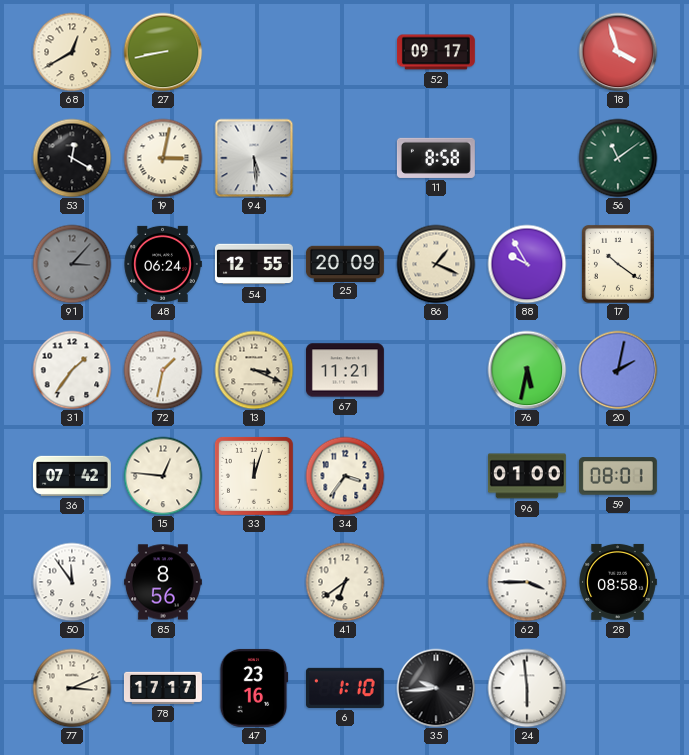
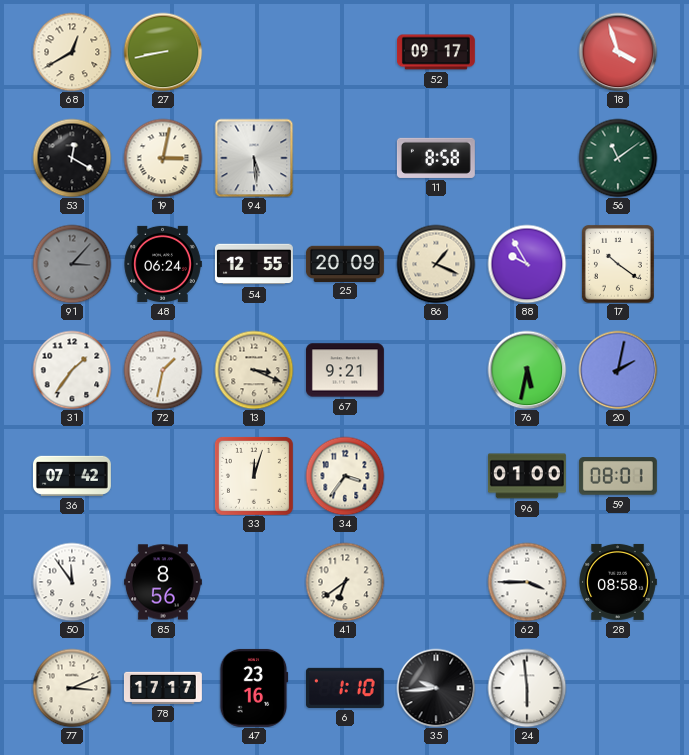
67: 11:21 -> 9:21
15: 12:46 -> none
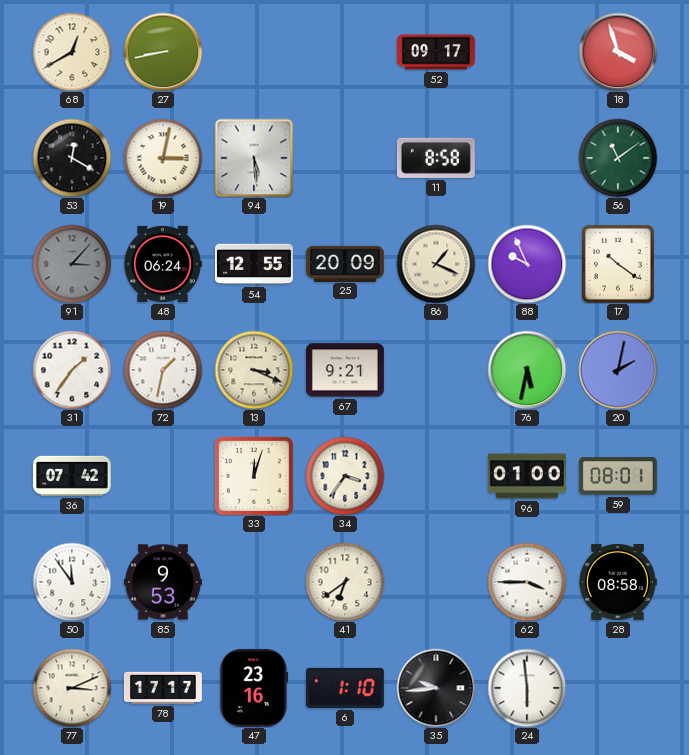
88: 9:55 -> 9:56
85: 8:56 -> 9:53
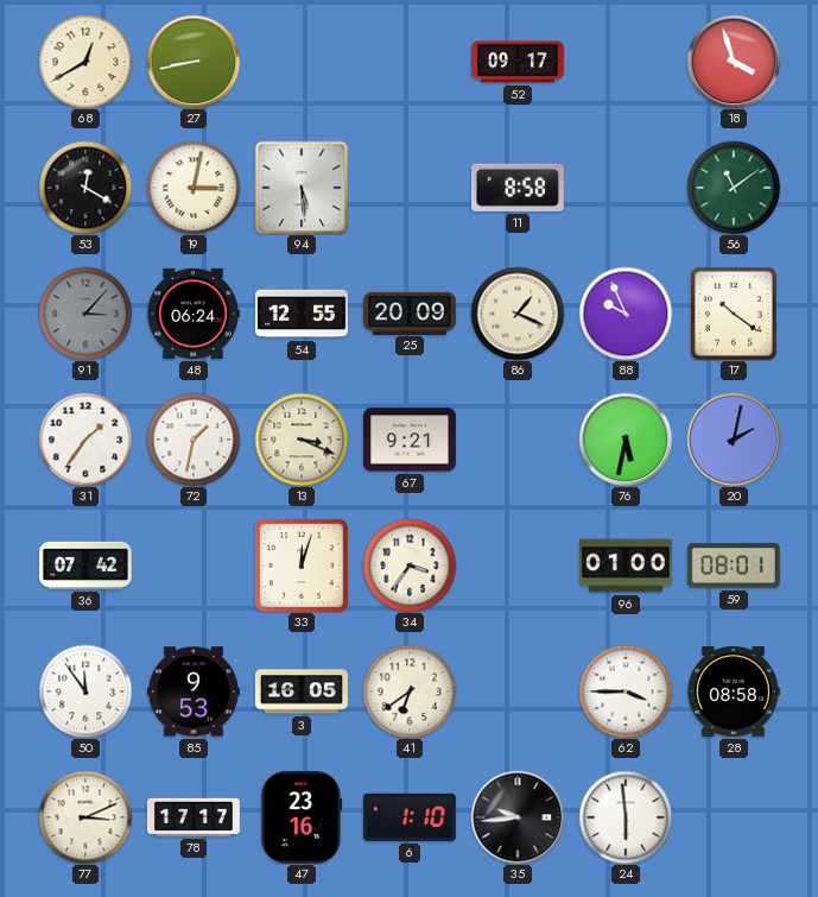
3: none -> 16:05
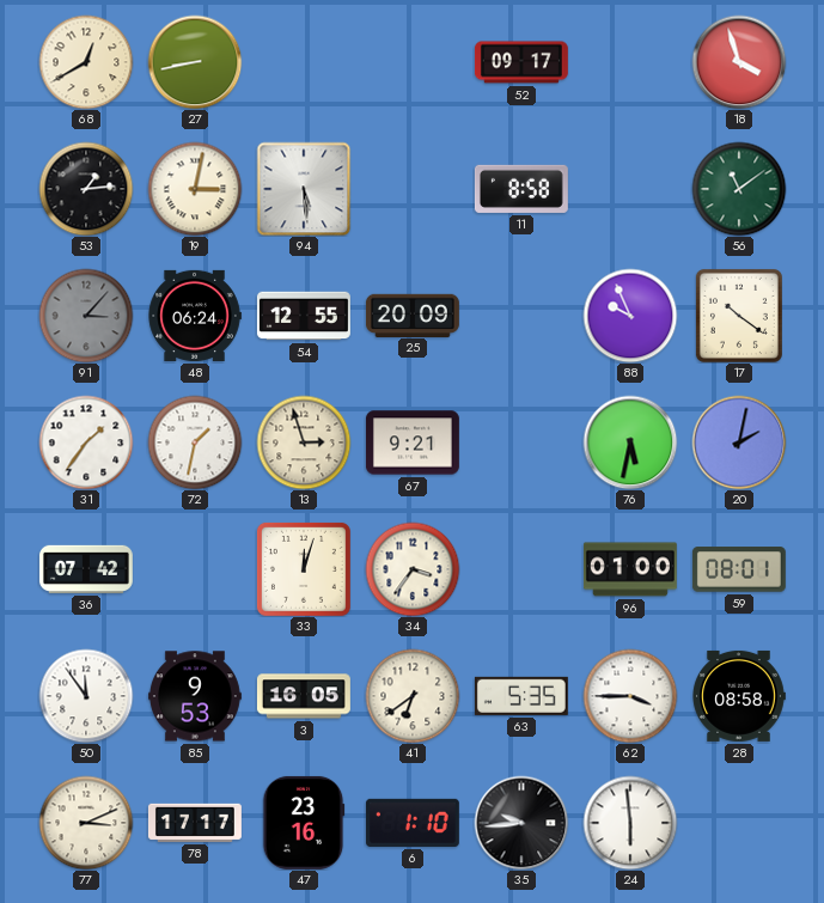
53: 12:20 -> 1:14
86: 1:19 -> none
13: 3:19 -> 2:57
63: none -> 5:35
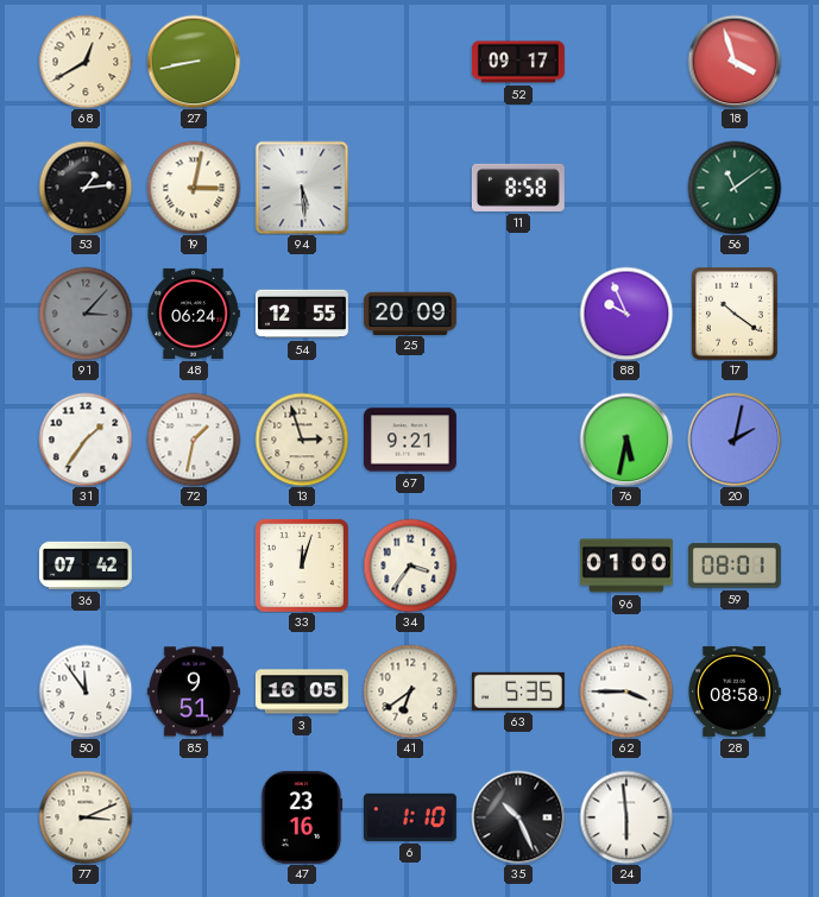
85: 9:53 -> 9:51
78: 17:17 -> none
35: 9:44 -> 10:26
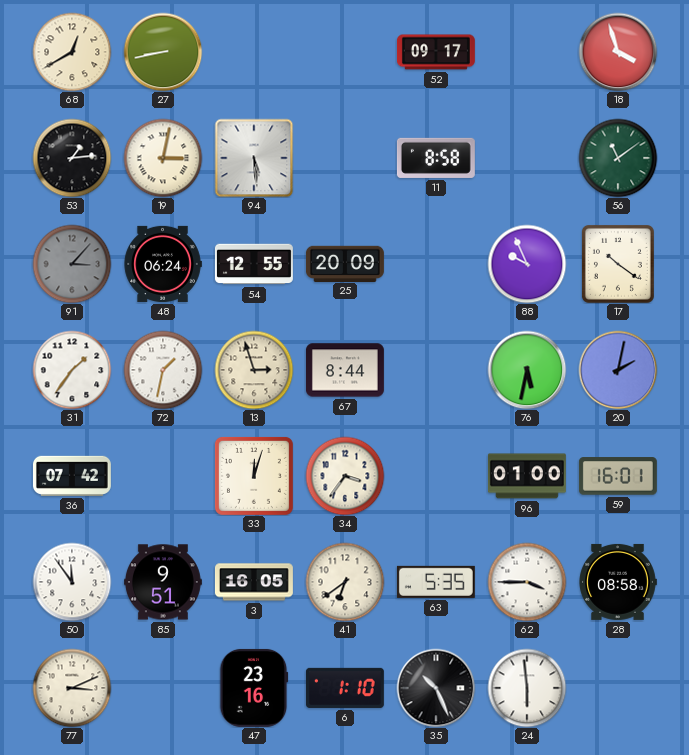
67: 9:21 -> 8:44
59: 08:01 -> 16:01
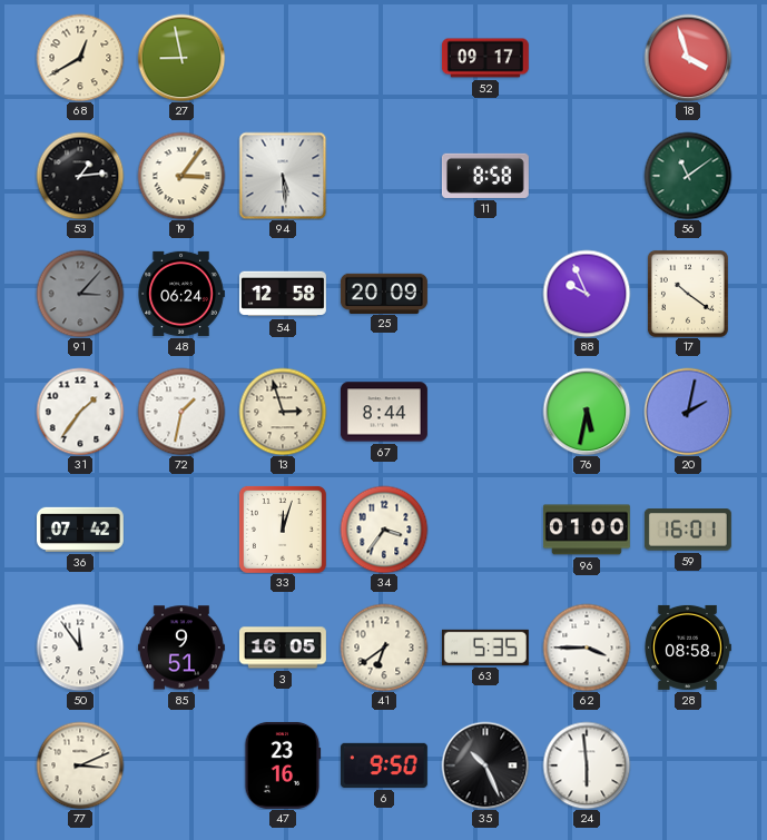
27: 8:43 -> 8:58
19: 3:02 -> 3:06
54: 12:55 -> 12:58
6: 1:10 -> 9:50
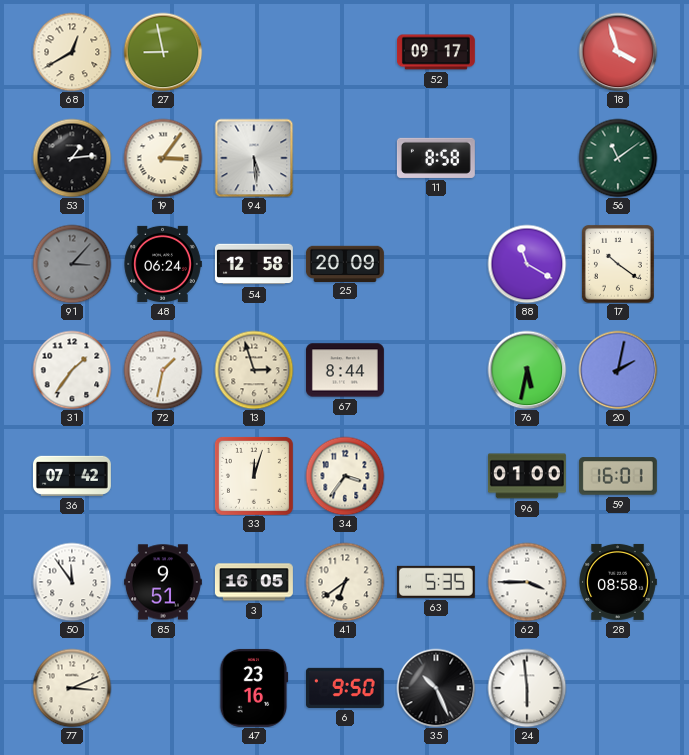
88: 9:56 -> 11:20
